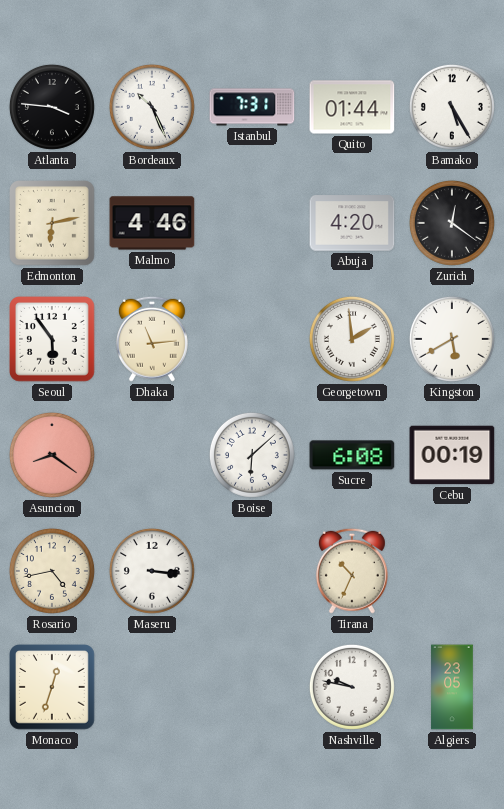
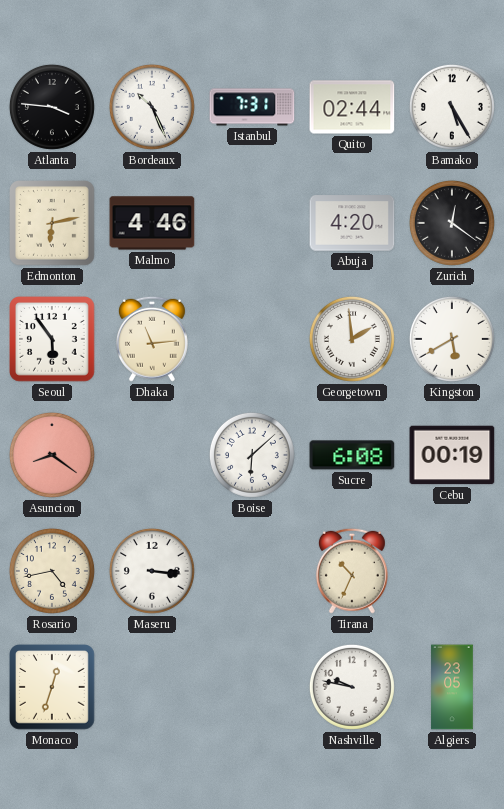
Quito: 01:44 -> 02:44
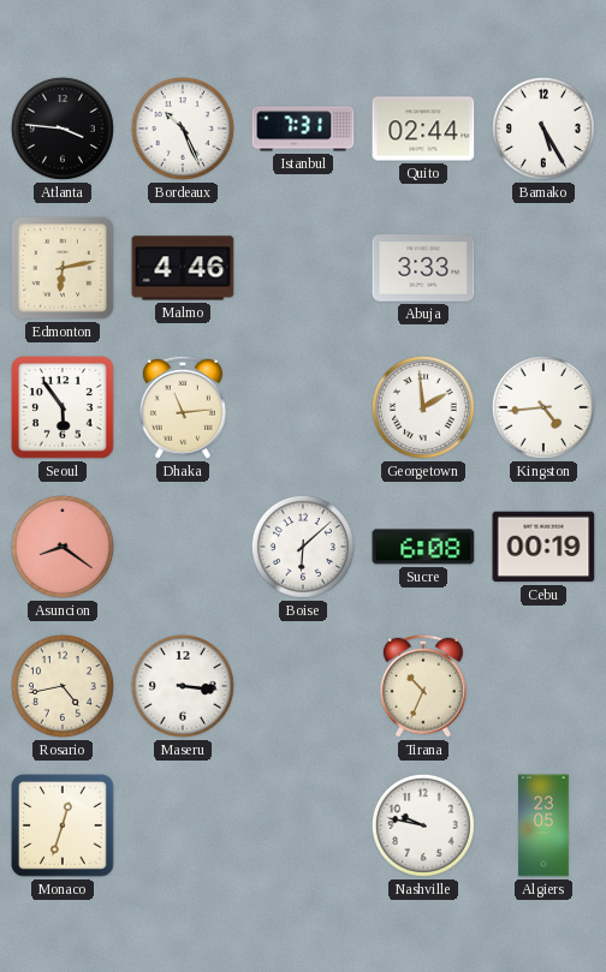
Abuja: 4:20 -> 3:33
Zurich: 12:21 -> none
Kingston: 5:40 -> 4:44
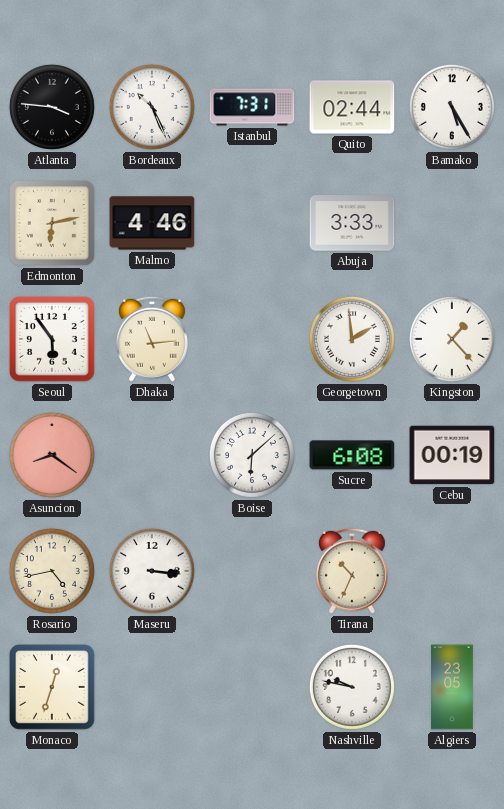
Kingston: 4:44 -> 1:23
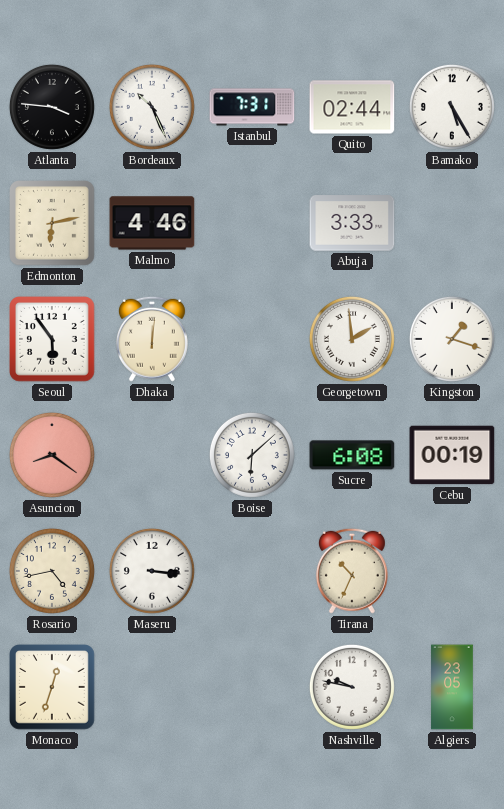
Dhaka: 11:14 -> 12:01
Kingston: 1:23 -> 1:18
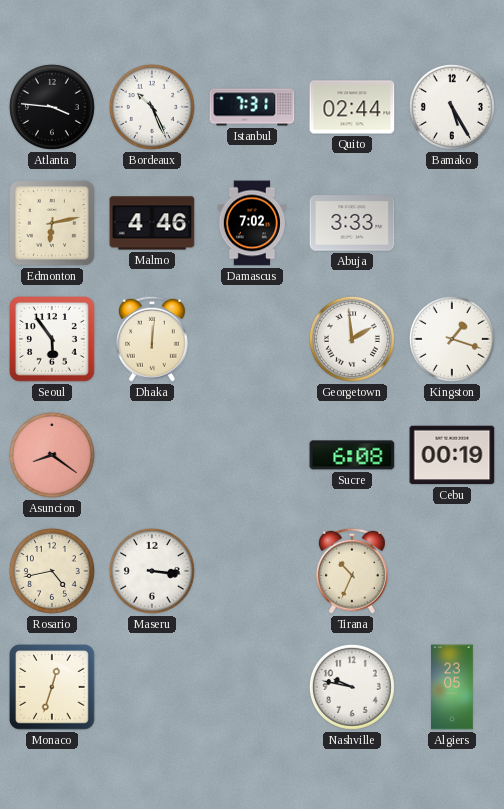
Damascus: none -> 7:02
Boise: 6:08 -> none
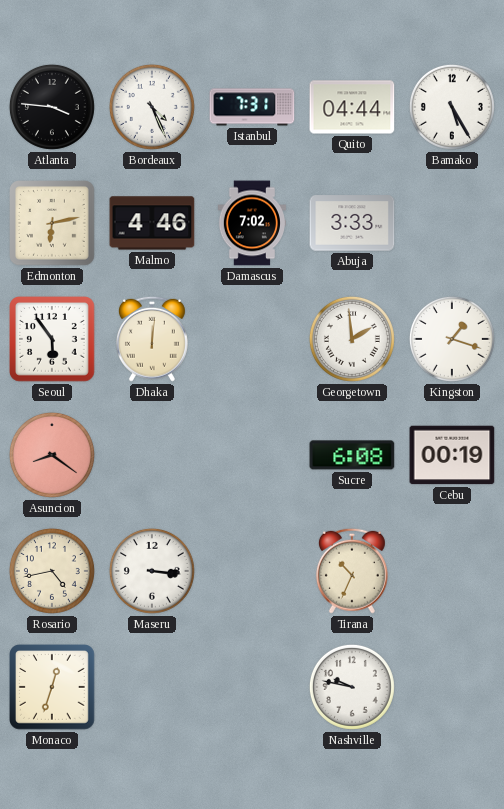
Bordeaux: 10:26 -> 4:26
Quito: 02:44 -> 04:44
Algiers: 23:05 -> none
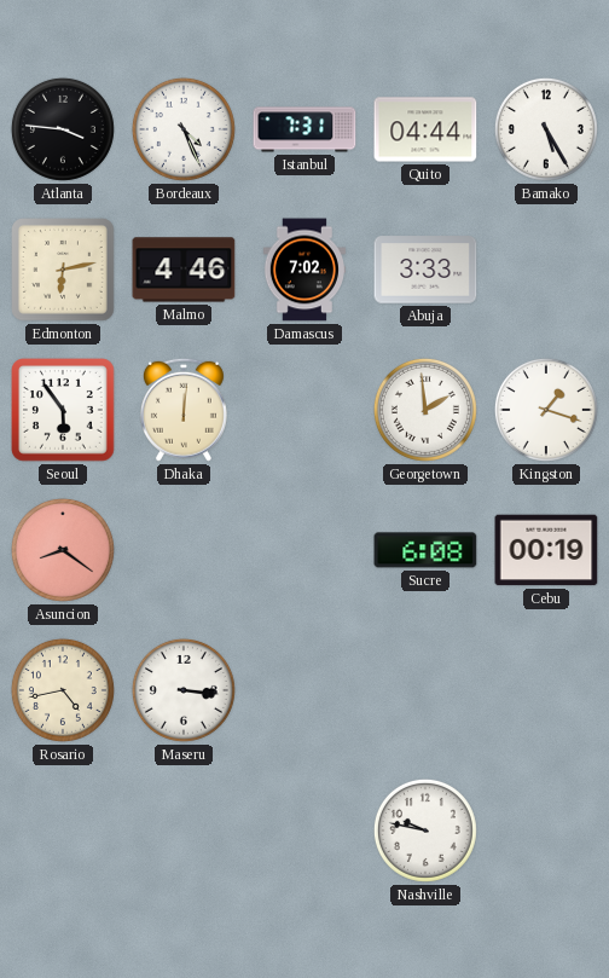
Tirana: 10:34 -> none
Monaco: 12:33 -> none
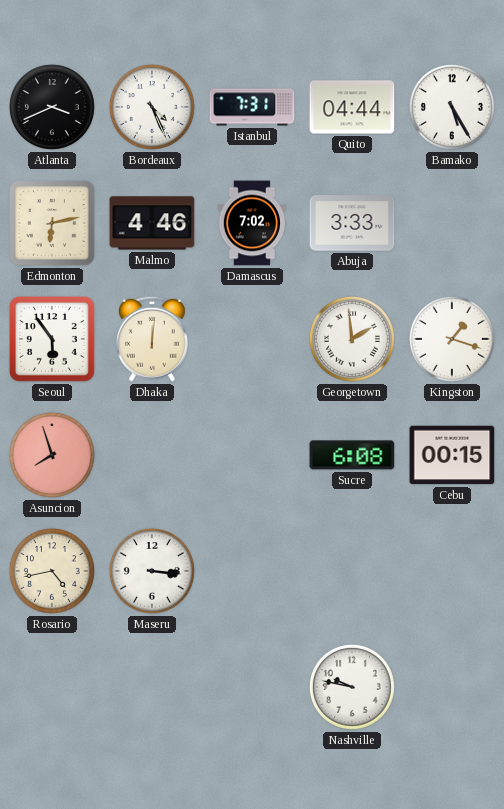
Atlanta: 3:46 -> 3:41
Asuncion: 8:21 -> 7:57
Cebu: 00:19 -> 00:15
